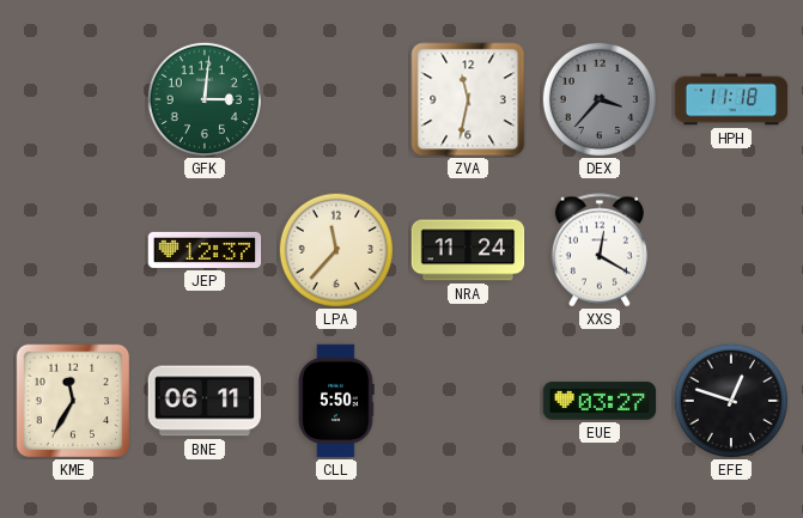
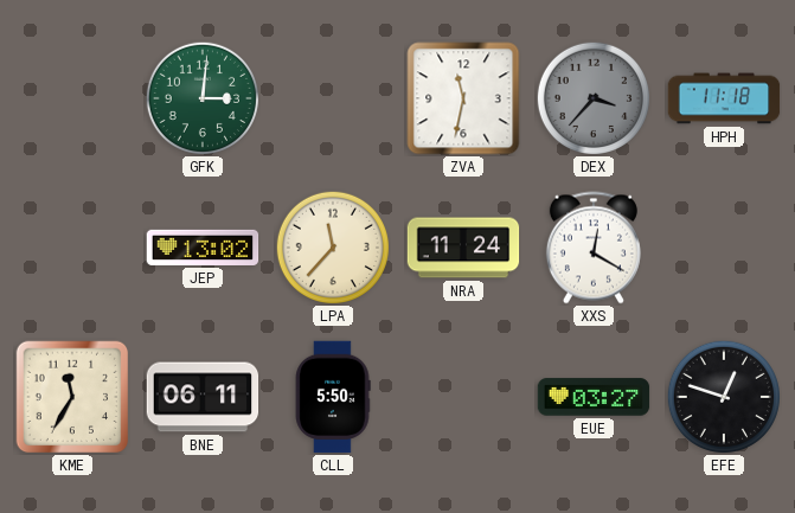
JEP: 12:37 -> 13:02
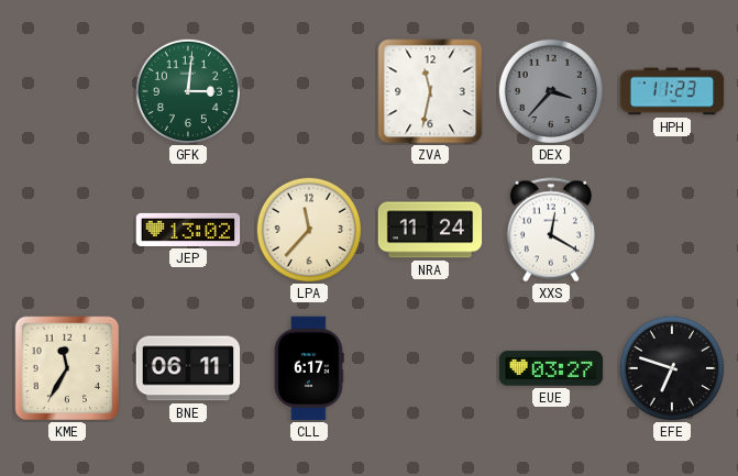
HPH: 11:18 -> 11:23
CLL: 5:50 -> 6:17
EFE: 12:48 -> 6:48
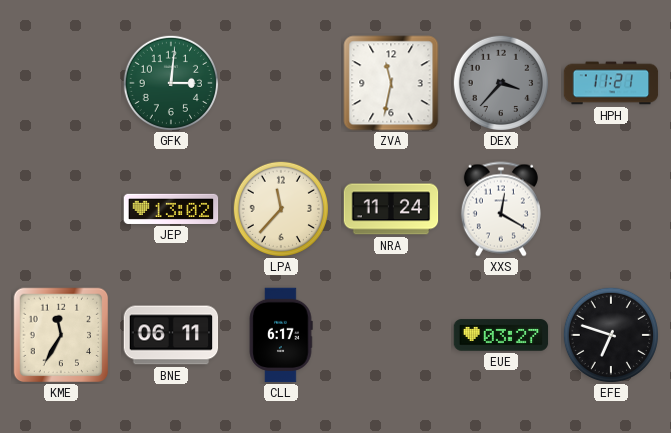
HPH: 11:23 -> 11:21
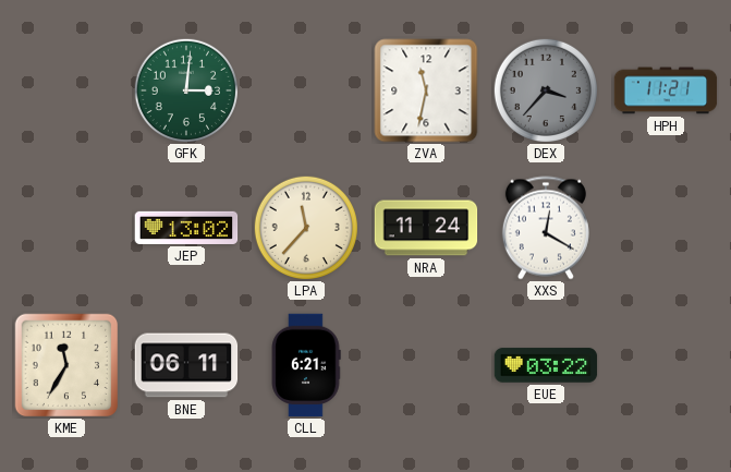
CLL: 6:17 -> 6:21
EUE: 03:27 -> 03:22
EFE: 6:48 -> none
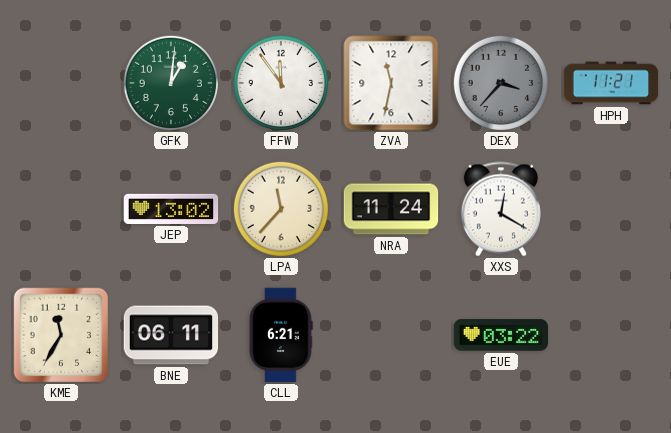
GFK: 3:01 -> 1:01
FFW: none -> 11:54
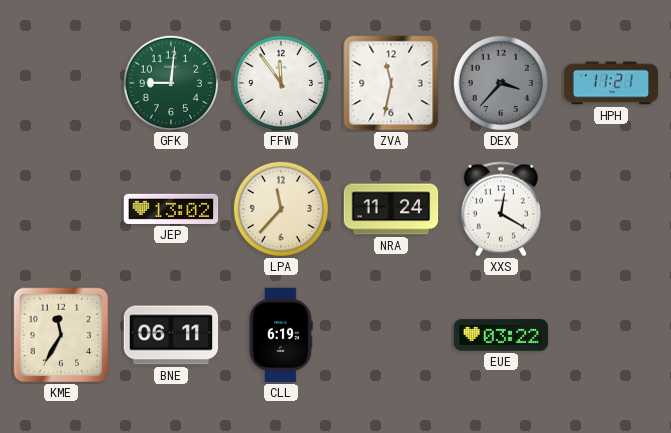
GFK: 1:01 -> 9:01
CLL: 6:21 -> 6:19
